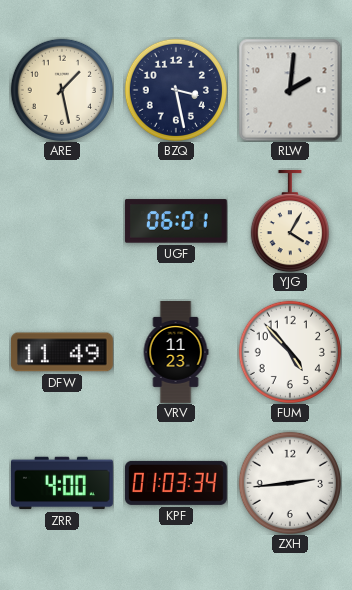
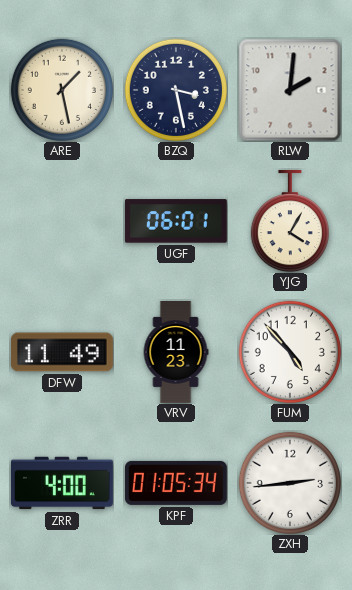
KPF: 01:03 -> 01:05
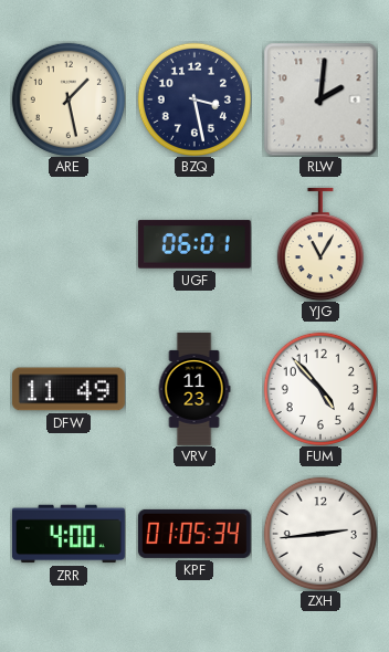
YJG: 4:05 -> 11:05
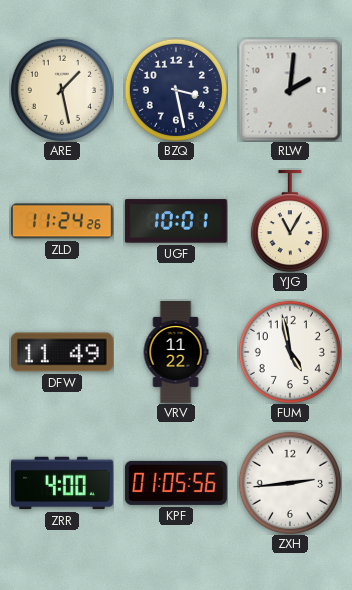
ZLD: none -> 11:24
UGF: 06:01 -> 10:01
VRV: 11:23 -> 11:22
FUM: 4:53 -> 4:58
KPF: 01:05:34 -> 01:05:56
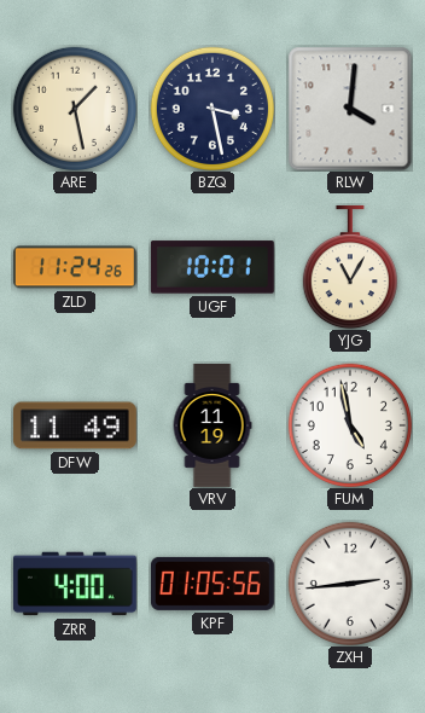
RLW: 2:01 -> 4:01
VRV: 11:22 -> 11:19
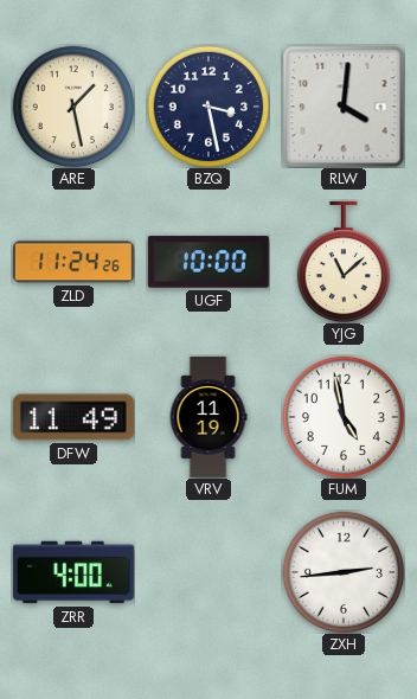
UGF: 10:01 -> 10:00
YJG: 11:05 -> 11:08
KPF: 01:05 -> none
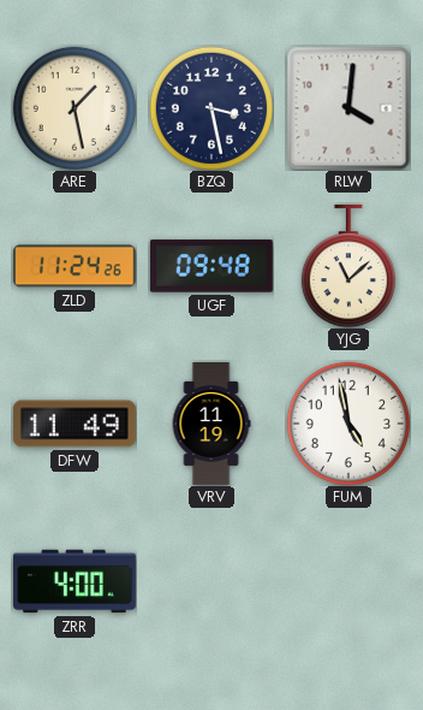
UGF: 10:00 -> 09:48
ZXH: 2:44 -> none
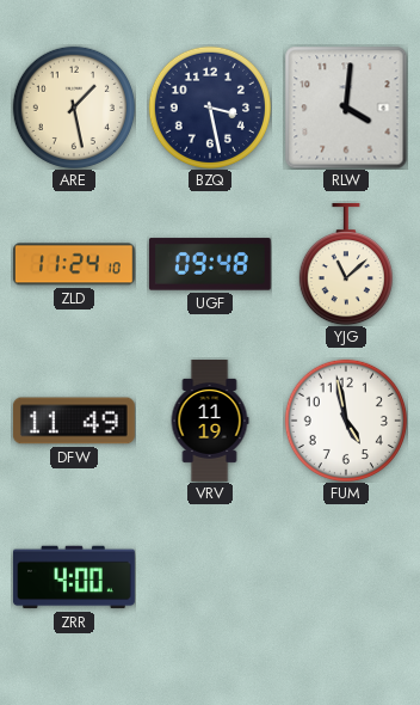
ZLD: 11:24:26 -> 11:24:10
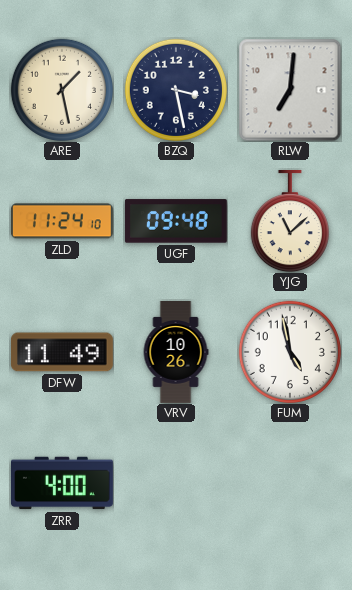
RLW: 4:01 -> 7:01
VRV: 11:19 -> 10:26
